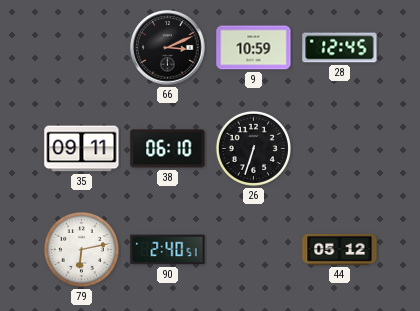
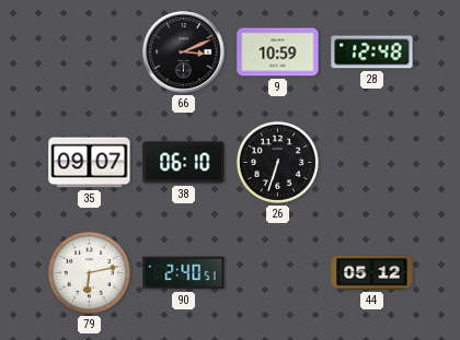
28: 12:45 -> 12:48
35: 09:11 -> 09:07
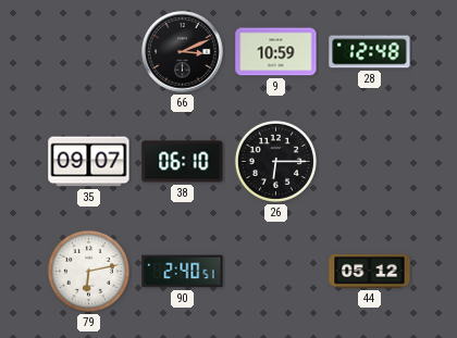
26: 6:33 -> 6:15
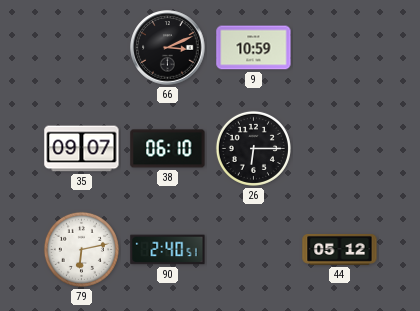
28: 12:48 -> none
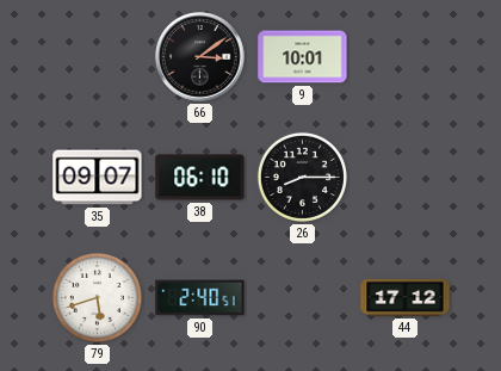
66: 3:11 -> 3:09
9: 10:59 -> 10:01
26: 6:15 -> 8:15
79: 6:13 -> 5:42
44: 05:12 -> 17:12
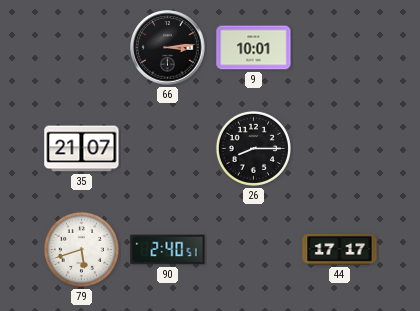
66: 3:09 -> 3:14
35: 09:07 -> 21:07
38: 06:10 -> none
44: 17:12 -> 17:17
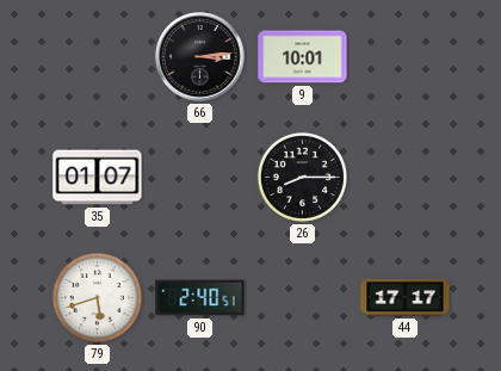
35: 21:07 -> 01:07
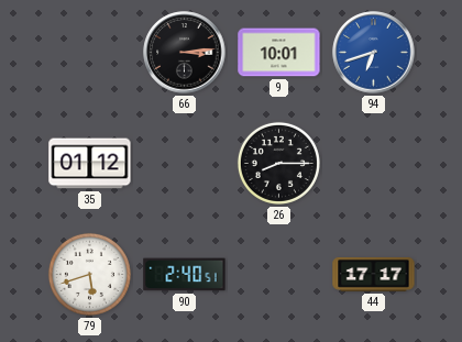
94: none -> 6:42
35: 01:07 -> 01:12
